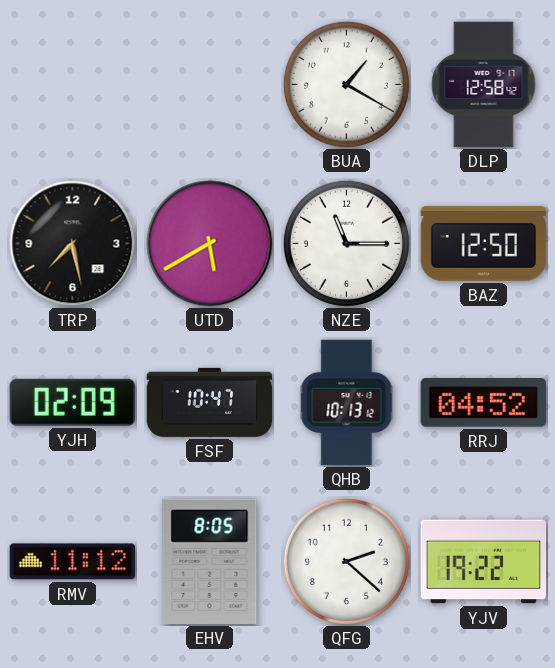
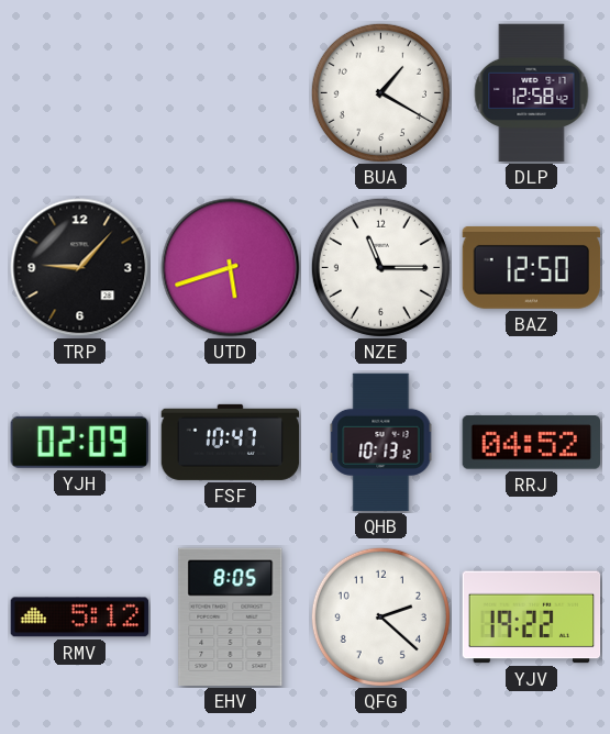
TRP: 7:28 -> 9:07
UTD: 5:40 -> 5:42
RMV: 11:12 -> 5:12
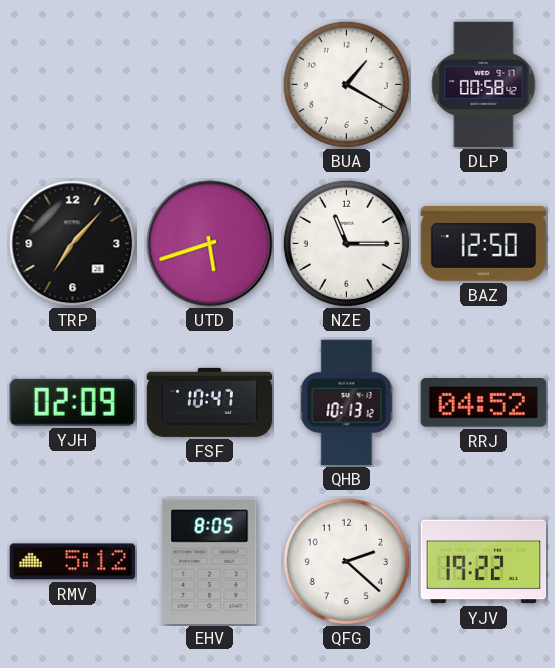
DLP: 12:58 -> 00:58
TRP: 9:07 -> 7:07
